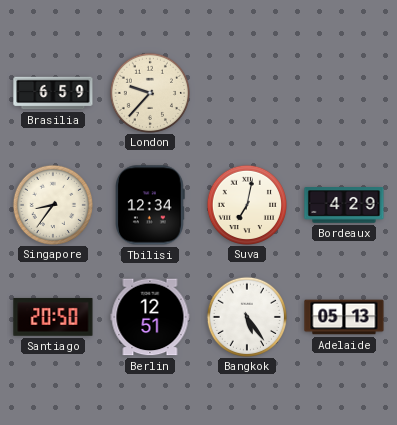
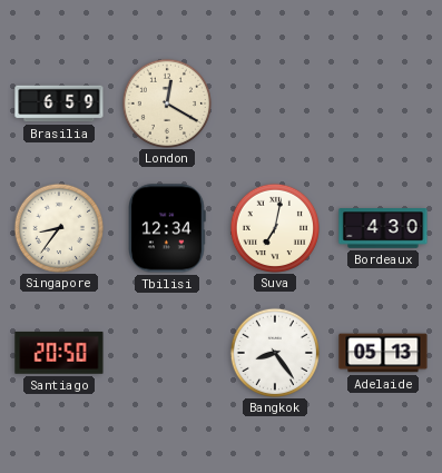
London: 9:37 -> 12:20
Bordeaux: 4:29 -> 4:30
Berlin: 12:51 -> none
Bangkok: 5:24 -> 8:24
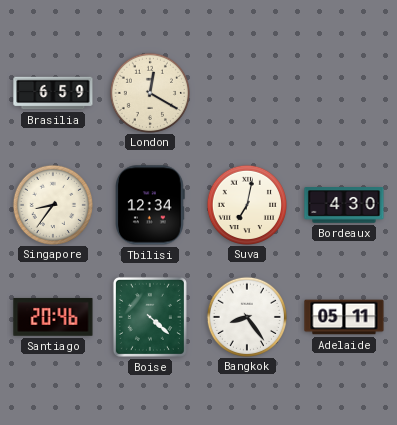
Santiago: 20:50 -> 20:46
Boise: none -> 4:22
Adelaide: 05:13 -> 05:11
